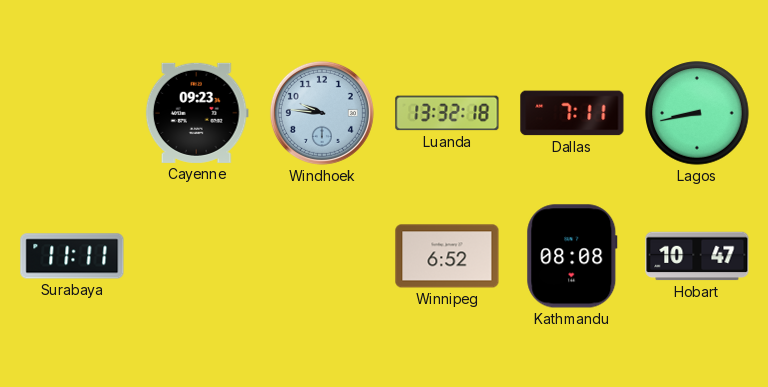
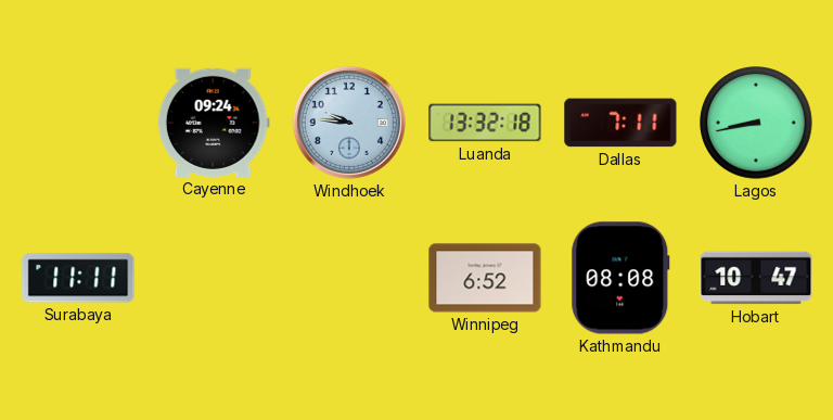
Cayenne: 09:23 -> 09:24
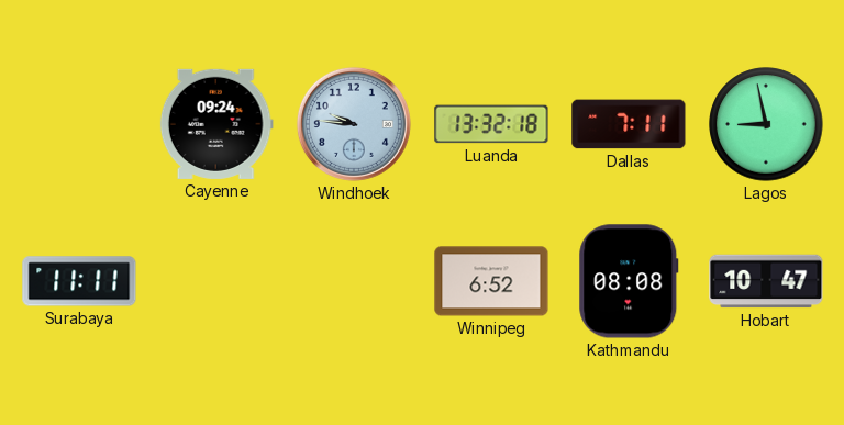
Lagos: 8:43 -> 8:58
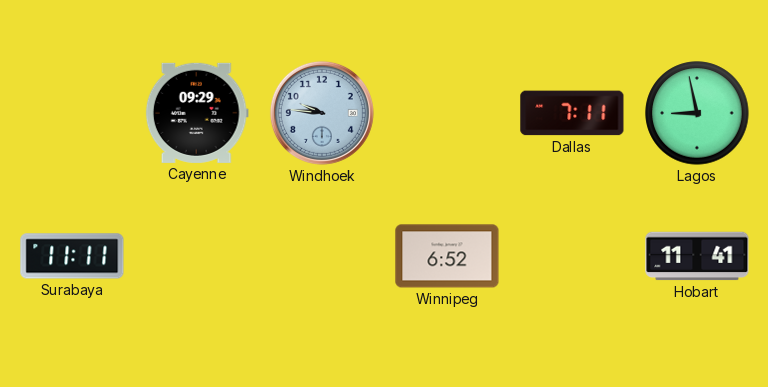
Cayenne: 09:24 -> 09:29
Luanda: 13:32 -> none
Kathmandu: 08:08 -> none
Hobart: 10:47 -> 11:41
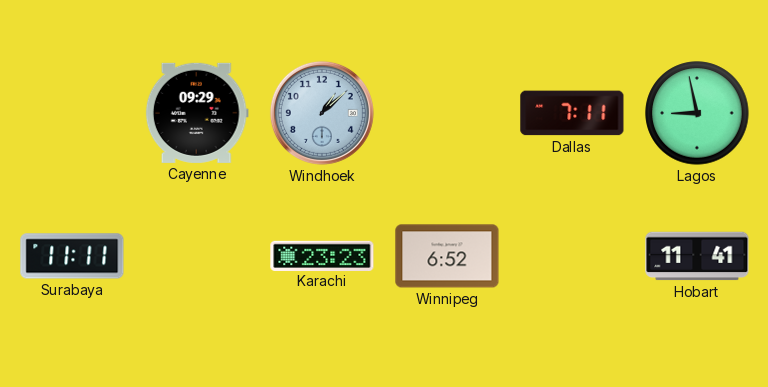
Windhoek: 9:46 -> 1:08
Karachi: none -> 23:23
